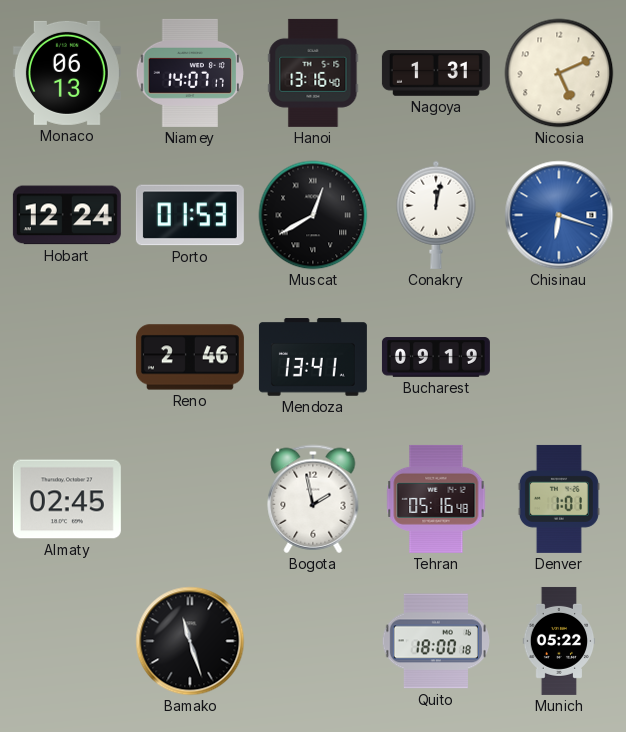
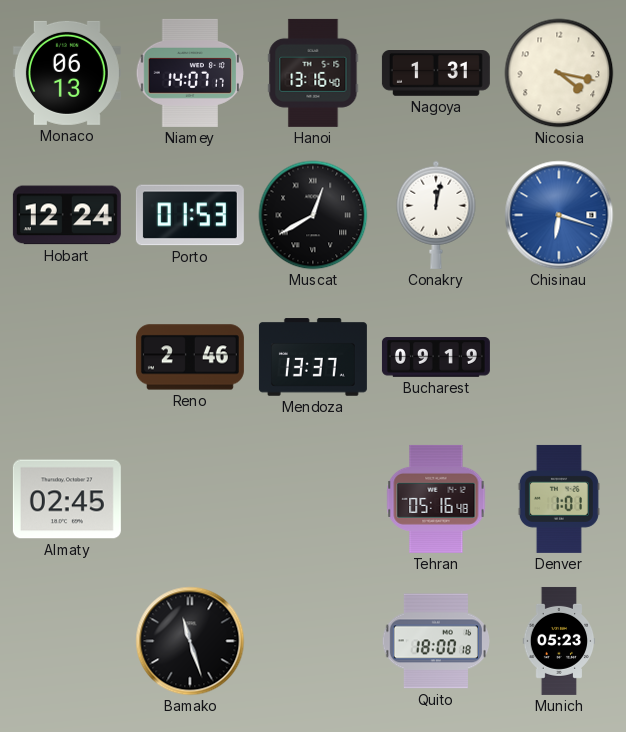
Nicosia: 5:11 -> 4:17
Mendoza: 13:41 -> 13:37
Bogota: 1:58 -> none
Munich: 05:22 -> 05:23
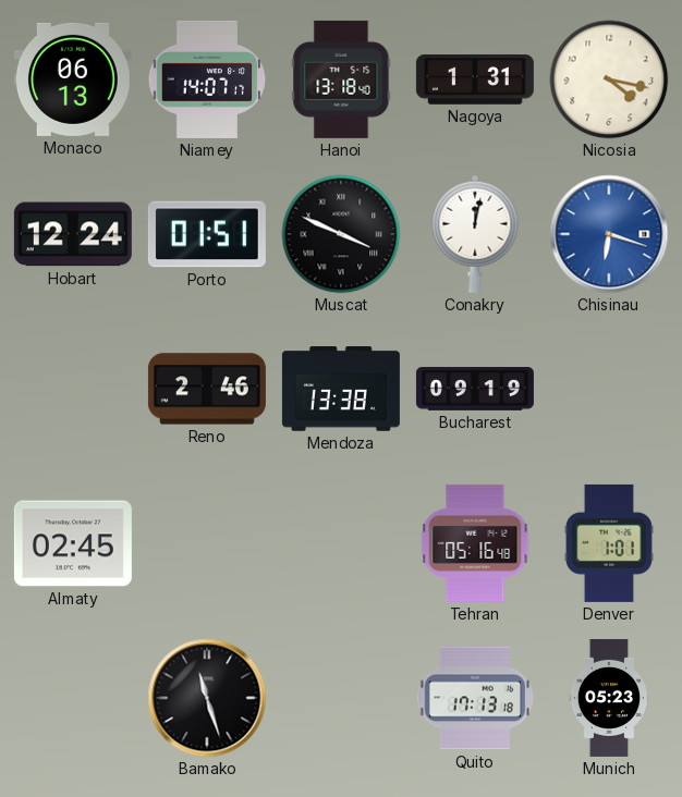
Hanoi: 13:16 -> 13:18
Porto: 01:53 -> 01:51
Muscat: 12:40 -> 3:49
Mendoza: 13:37 -> 13:38
Quito: 18:00 -> 17:13
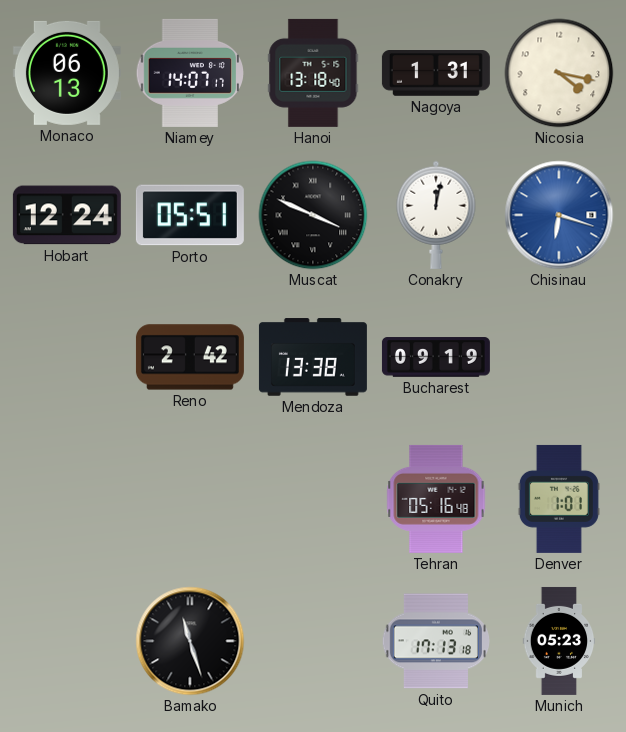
Porto: 01:51 -> 05:51
Reno: 2:46 -> 2:42
Almaty: 02:45 -> none
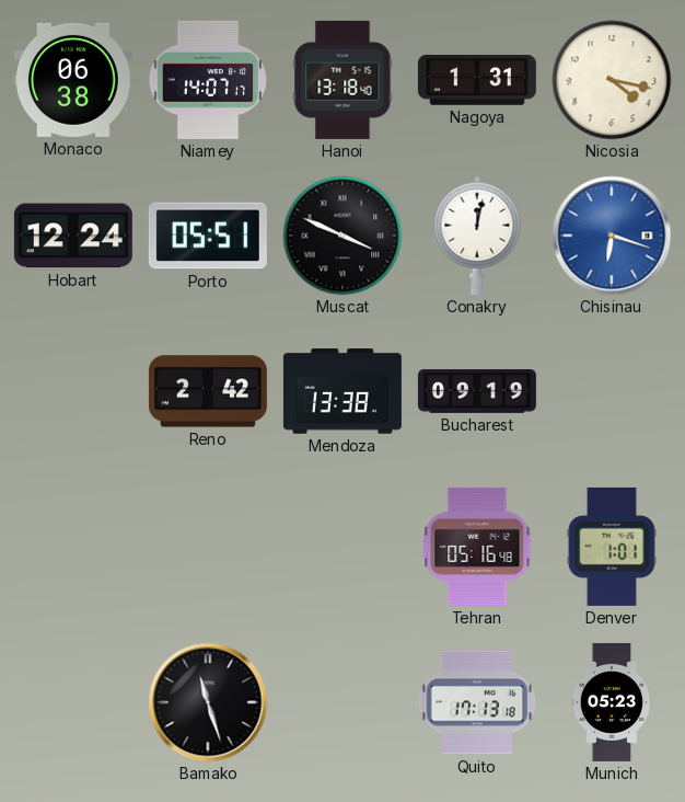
Monaco: 06:13 -> 06:38
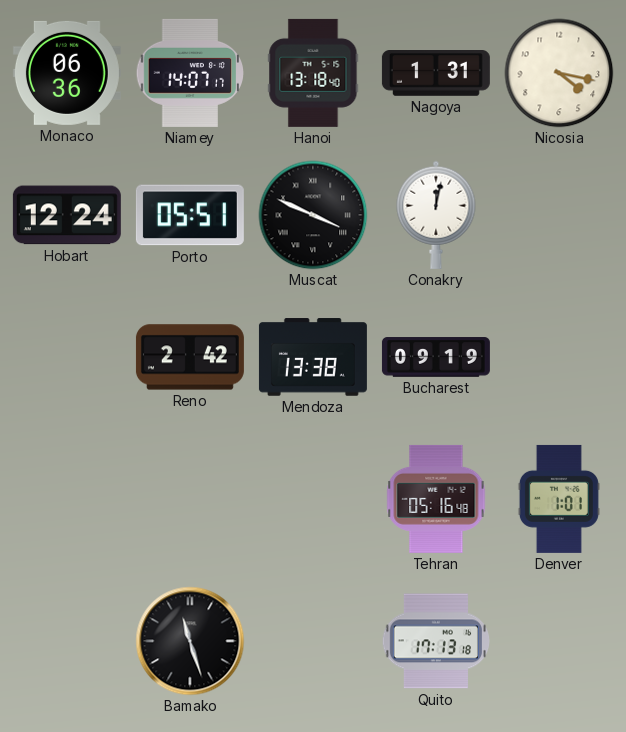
Monaco: 06:38 -> 06:36
Chisinau: 6:18 -> none
Munich: 05:23 -> none
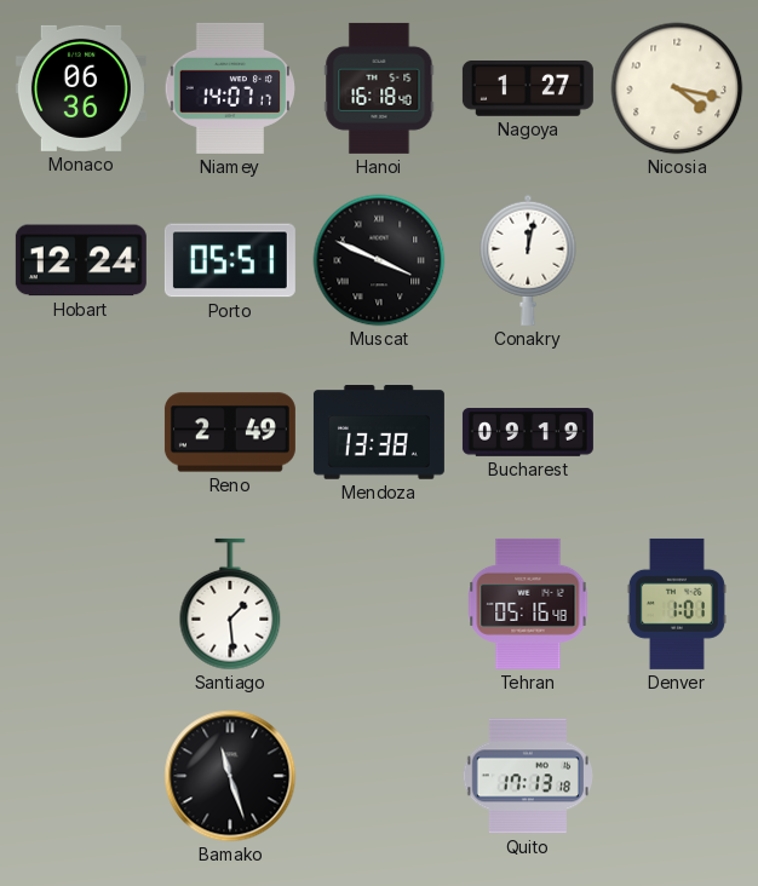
Hanoi: 13:18 -> 16:18
Nagoya: 1:31 -> 1:27
Reno: 2:42 -> 2:49
Santiago: none -> 1:29
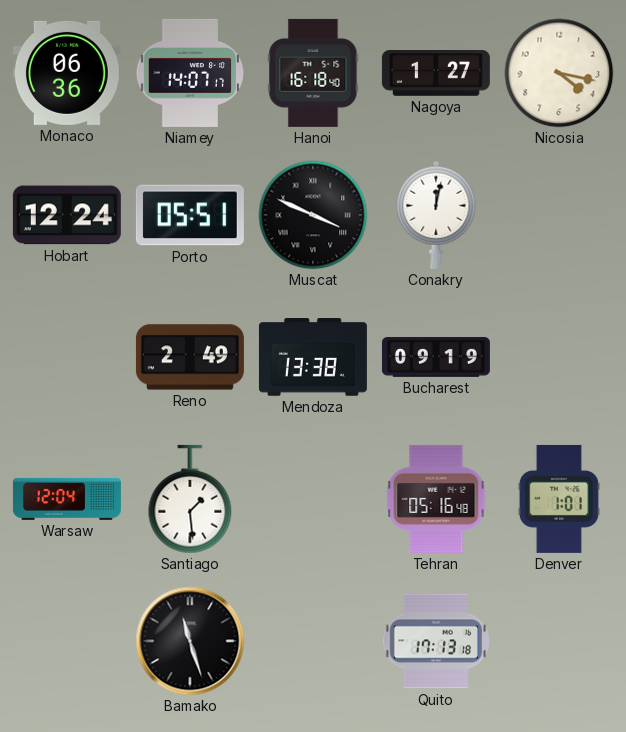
Warsaw: none -> 12:04
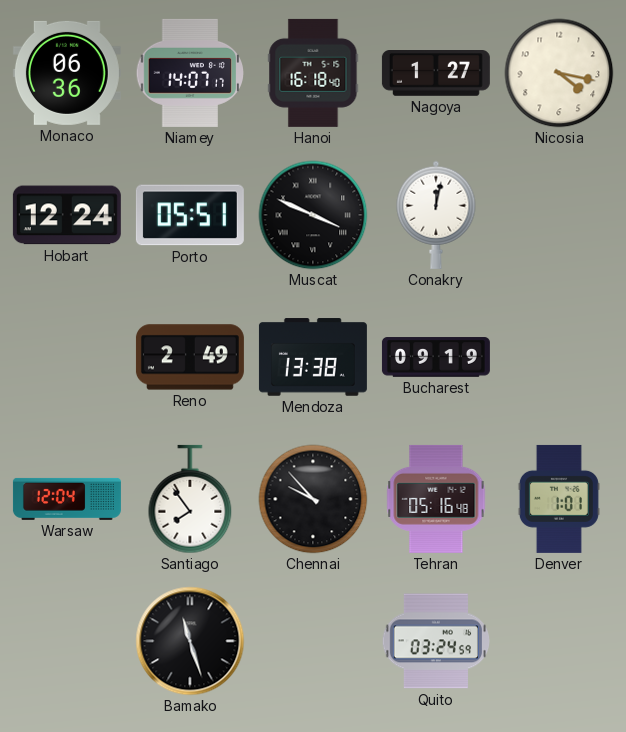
Santiago: 1:29 -> 7:54
Chennai: none -> 9:53
Quito: 17:13 -> 03:24
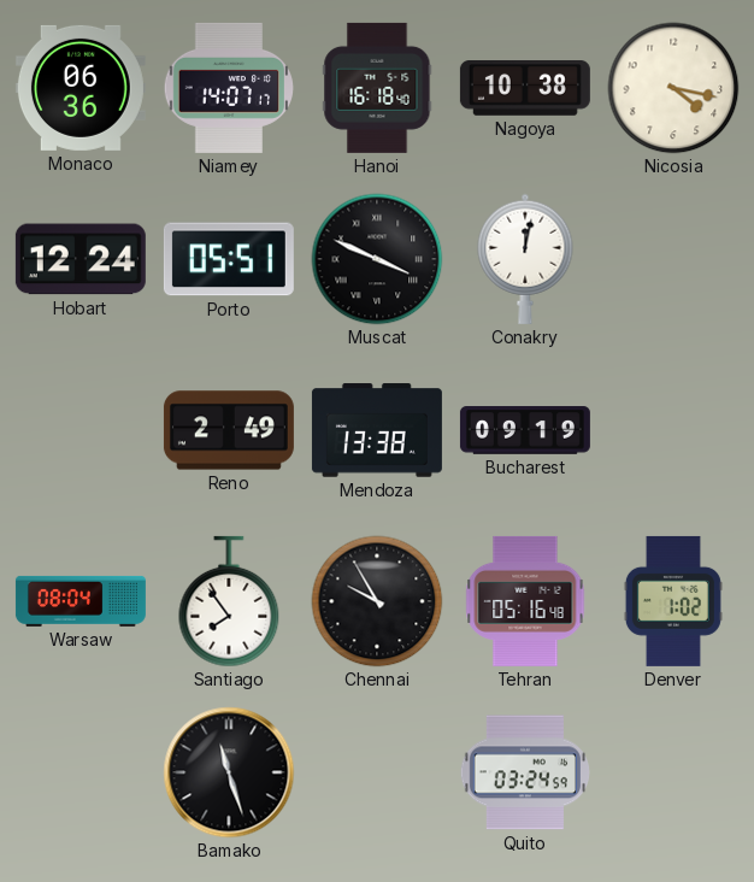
Nagoya: 1:27 -> 10:38
Warsaw: 12:04 -> 08:04
Chennai: 9:53 -> 9:55
Denver: 1:01 -> 1:02
